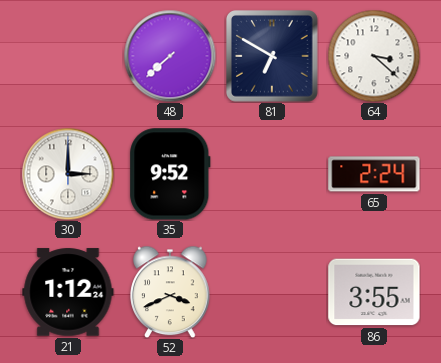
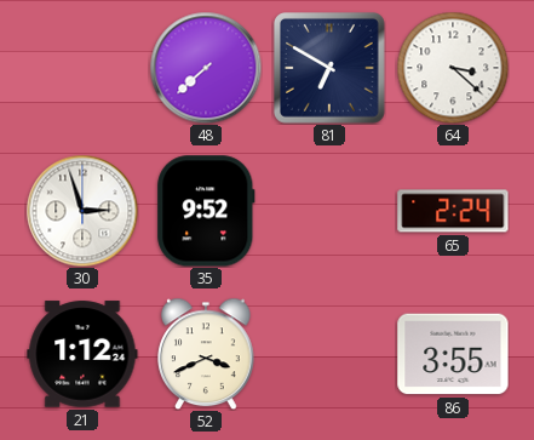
30: 3:00 -> 2:57
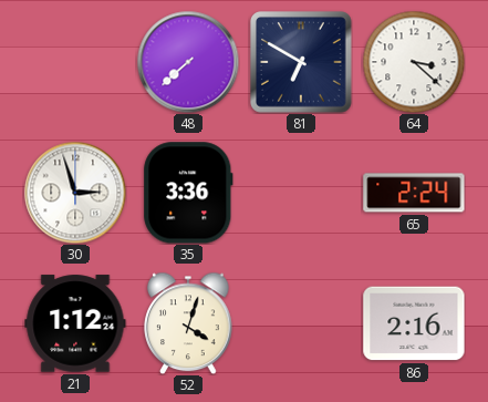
35: 9:52 -> 3:36
52: 3:41 -> 4:03
86: 3:55 -> 2:16
